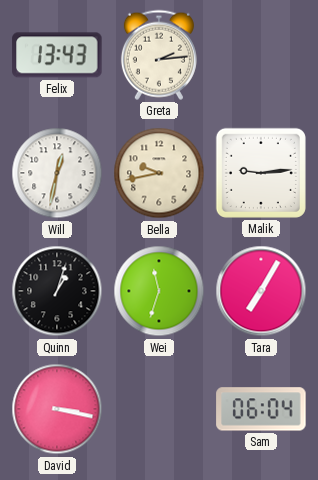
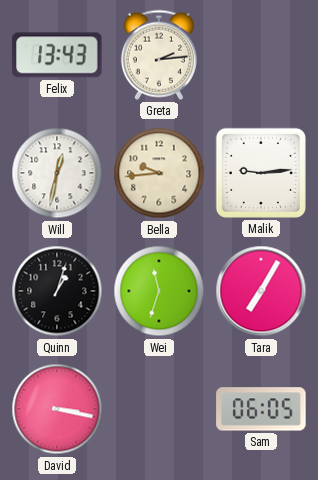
Bella: 9:43 -> 9:44
Sam: 06:04 -> 06:05
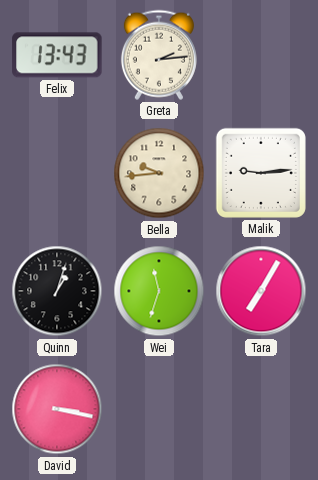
Will: 12:32 -> none
Sam: 06:05 -> none
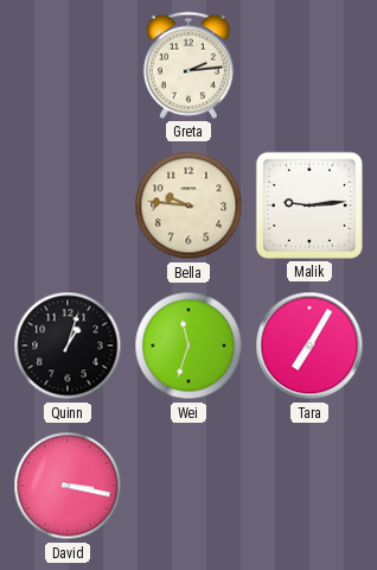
Felix: 13:43 -> none
Bella: 9:44 -> 9:46
